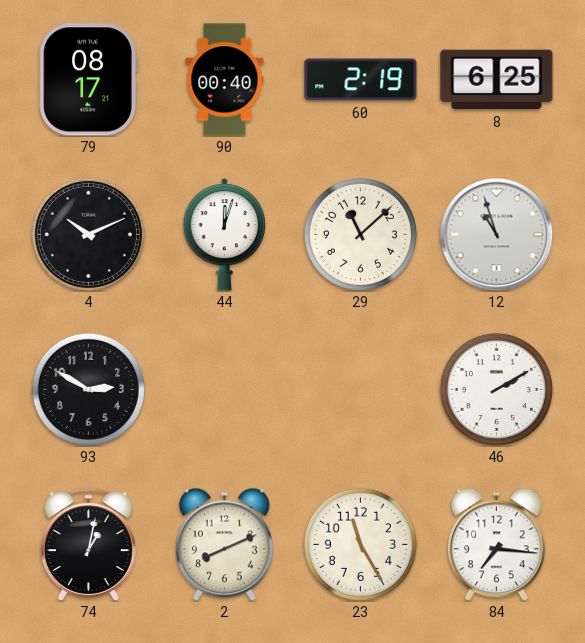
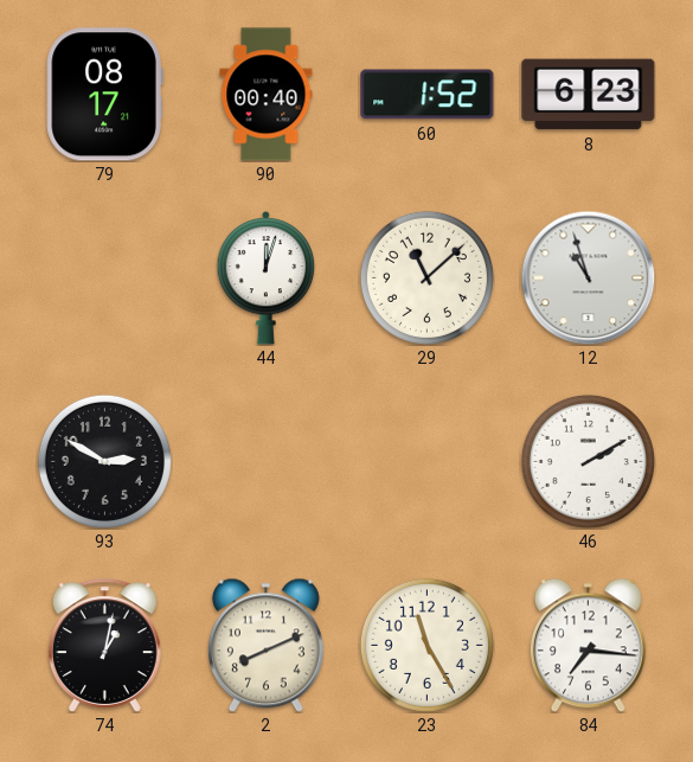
60: 2:19 -> 1:52
8: 6:25 -> 6:23
4: 10:11 -> none
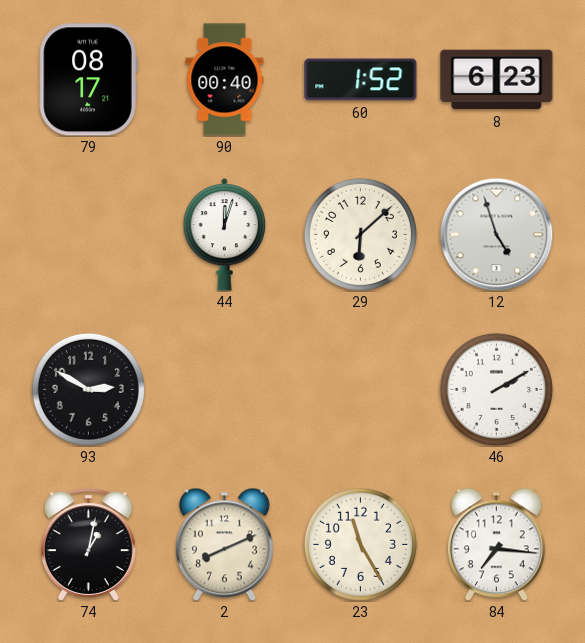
29: 11:08 -> 6:08
12: 10:57 -> 4:57
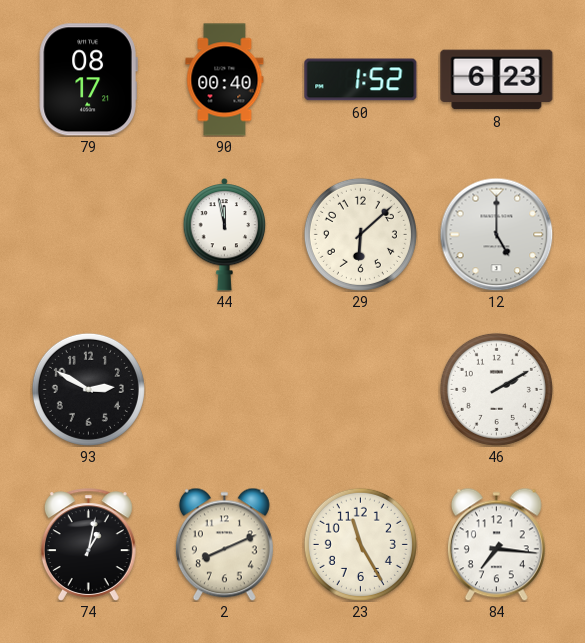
44: 12:03 -> 11:58
12: 4:57 -> 5:00
